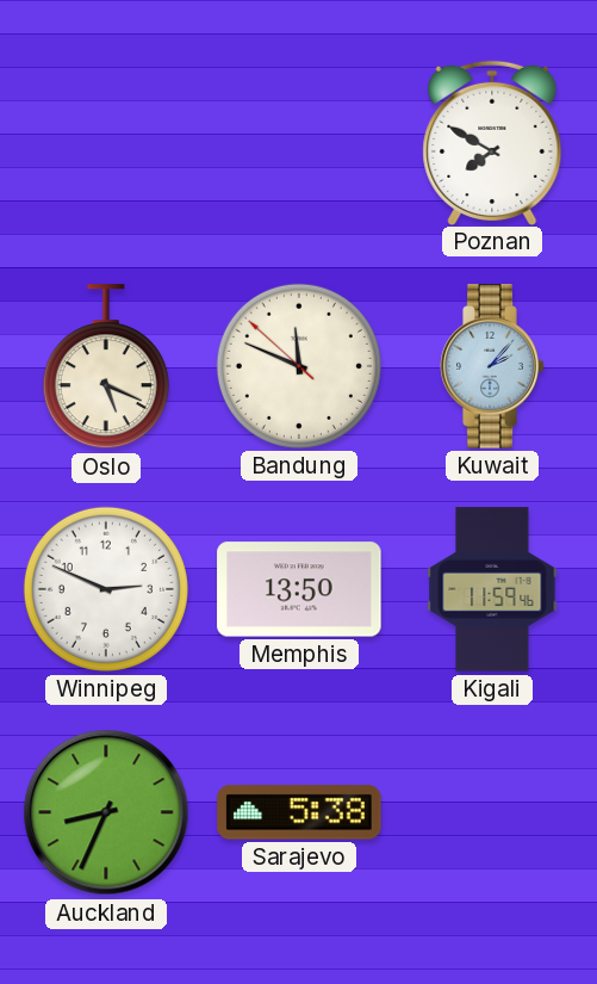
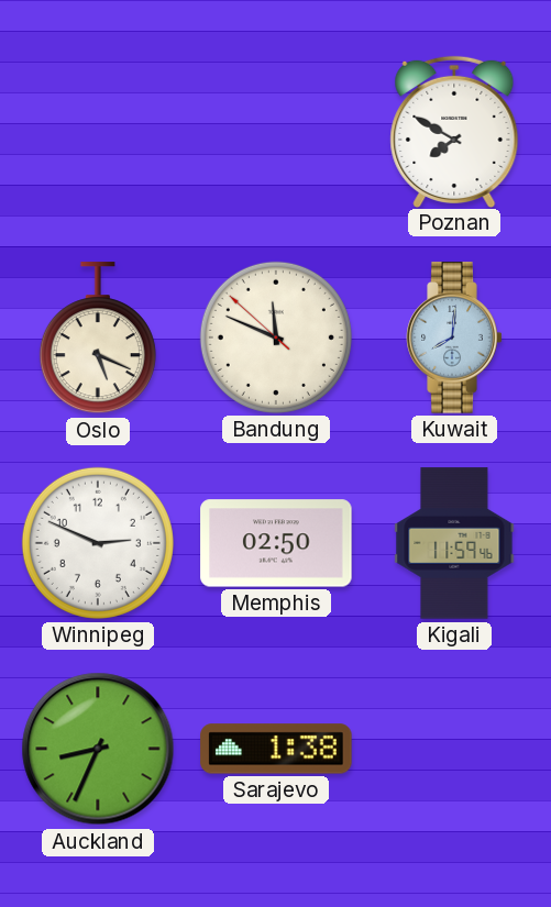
Kuwait: 2:07 -> 8:01
Memphis: 13:50 -> 02:50
Sarajevo: 5:38 -> 1:38
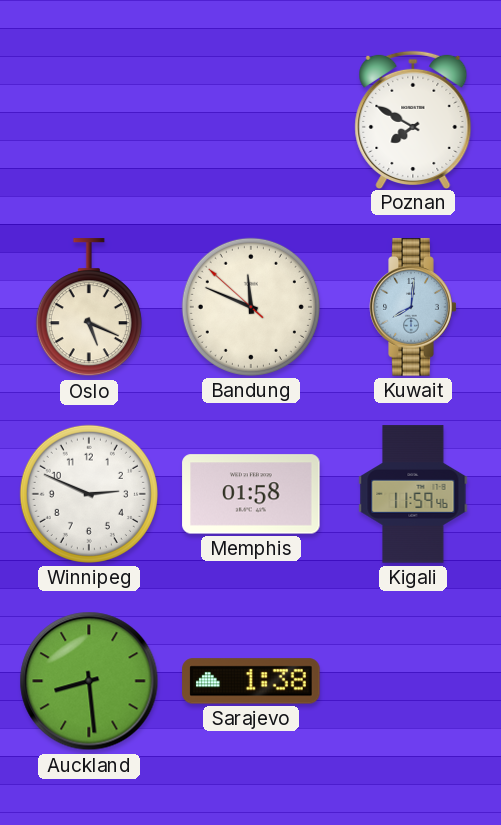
Memphis: 02:50 -> 01:58
Auckland: 8:34 -> 8:29
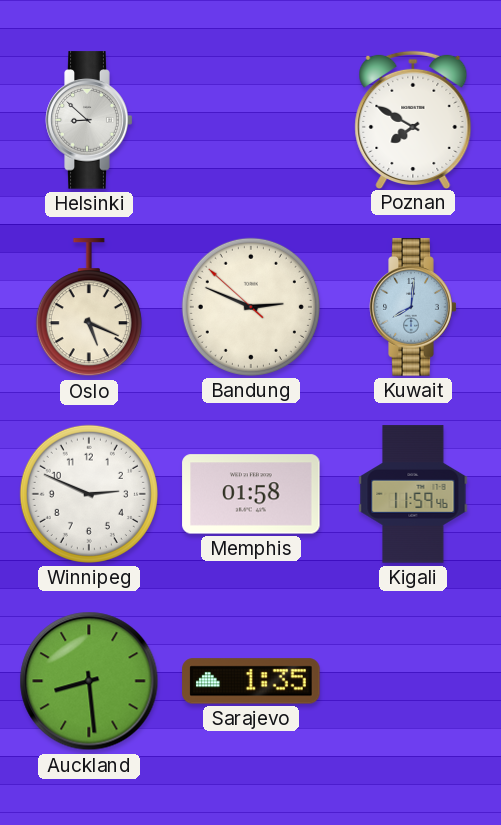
Helsinki: none -> 8:52
Bandung: 11:48 -> 2:48
Sarajevo: 1:38 -> 1:35
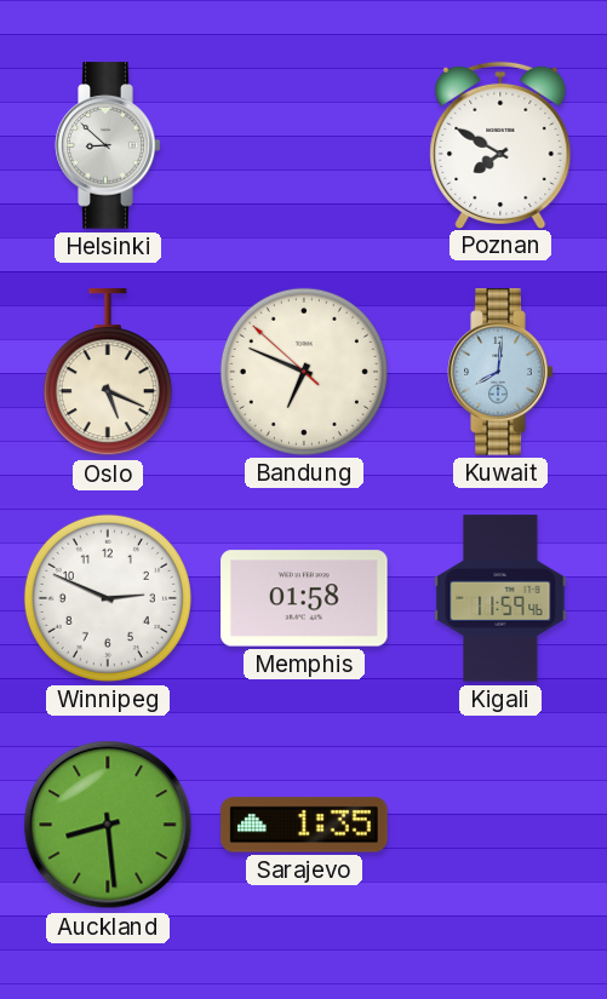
Bandung: 2:48 -> 6:48
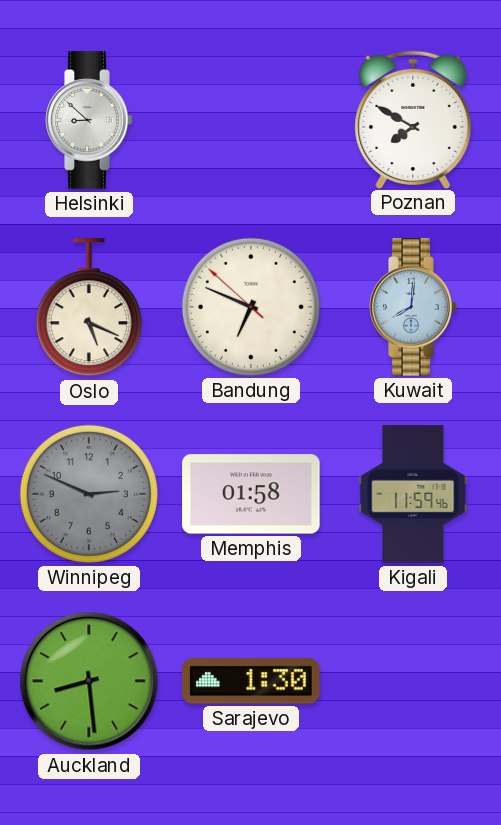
Winnipeg dial: white -> grey
Sarajevo: 1:35 -> 1:30
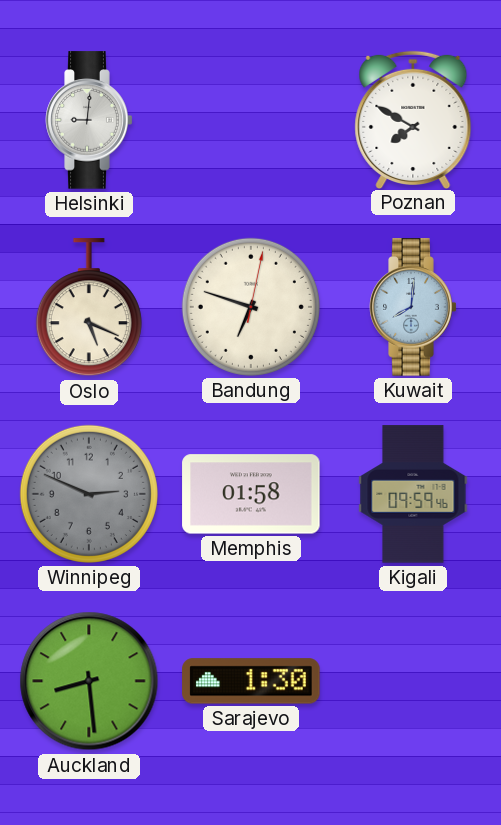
Helsinki: 8:52 -> 9:01
Bandung: 6:48:52 -> 6:48:02
Kigali: 11:59 -> 09:59
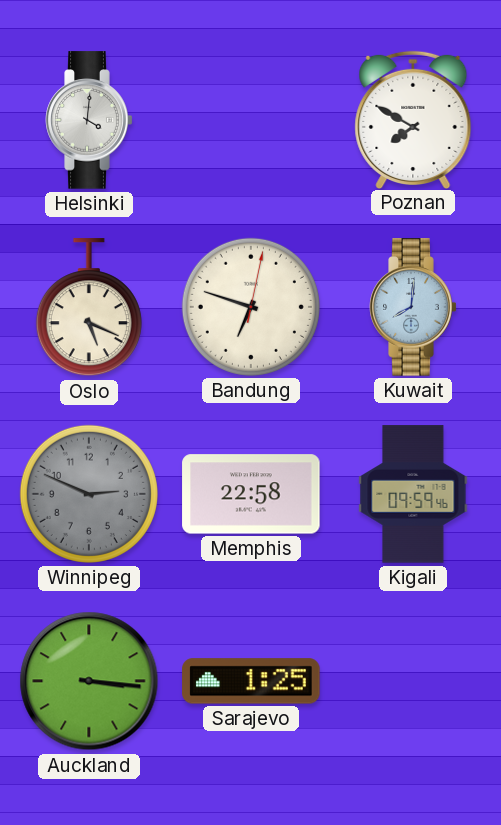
Helsinki: 9:01 -> 4:01
Memphis: 01:58 -> 22:58
Auckland: 8:29 -> 3:16
Sarajevo: 1:30 -> 1:25
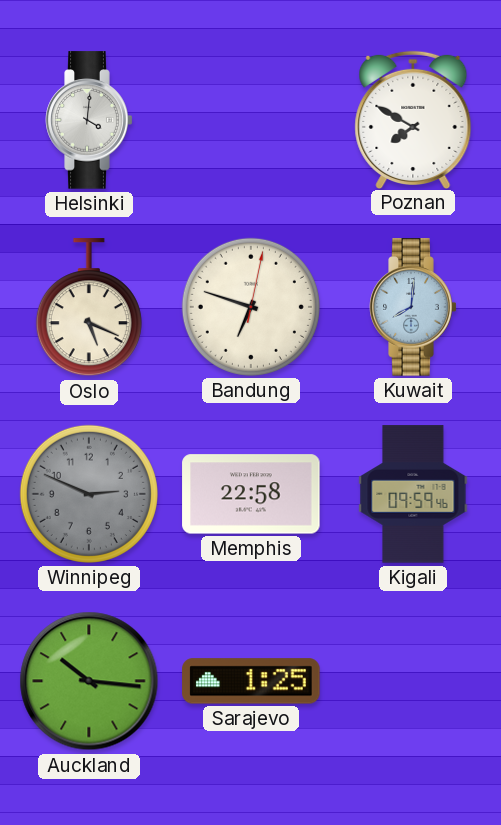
Auckland: 3:16 -> 10:16
